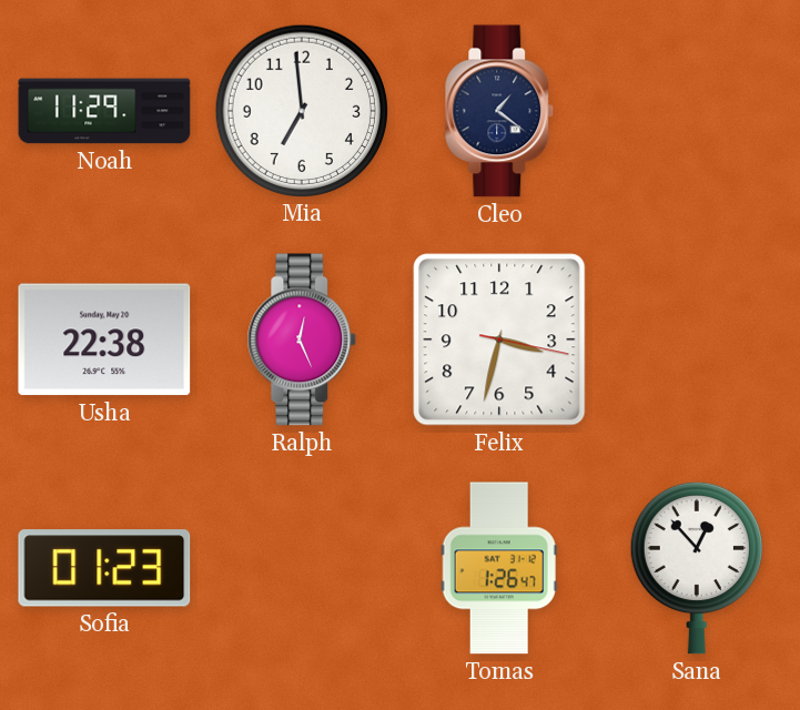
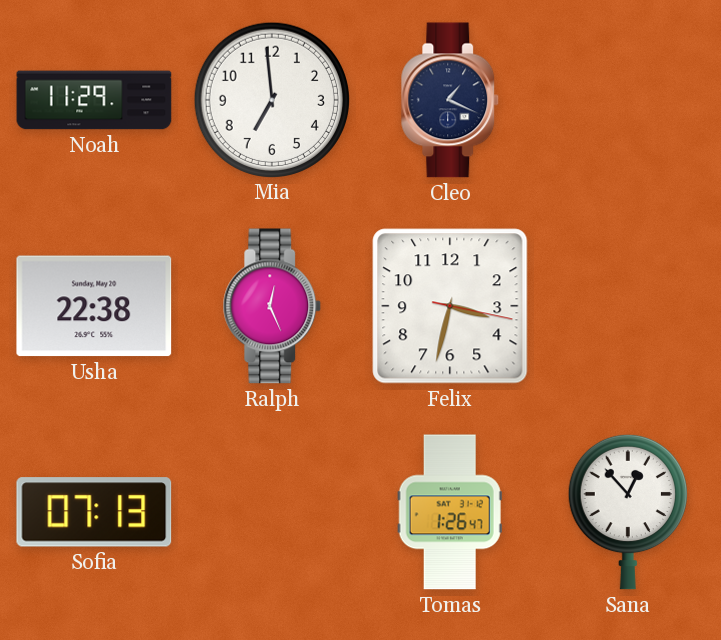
Cleo: 1:21 -> 1:19
Sofia: 01:23 -> 07:13
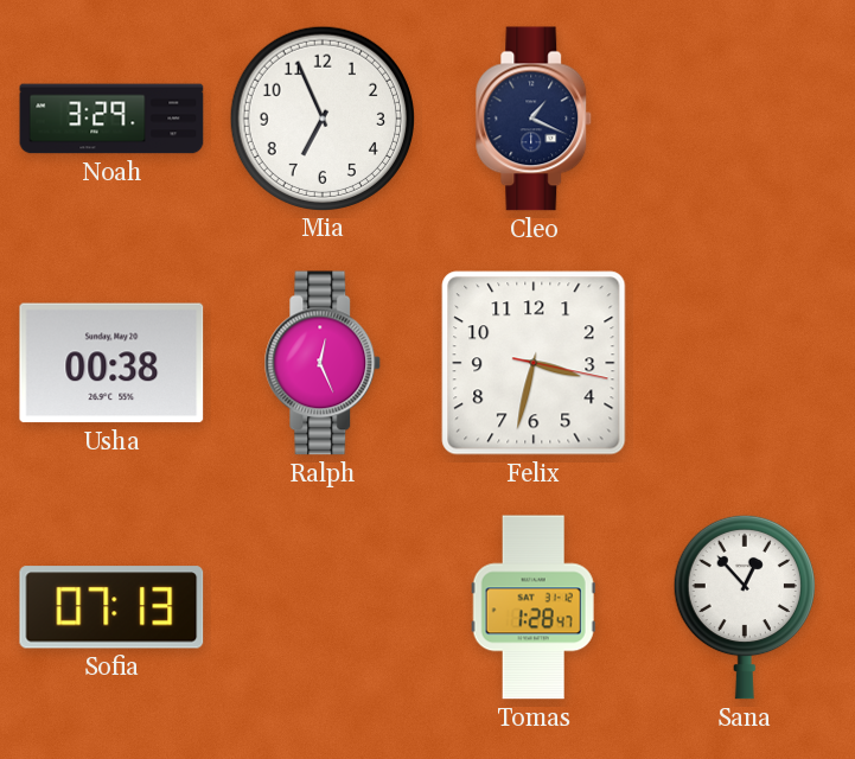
Noah: 11:29 -> 3:29
Mia: 6:59 -> 6:56
Usha: 22:38 -> 00:38
Tomas: 1:26 -> 1:28
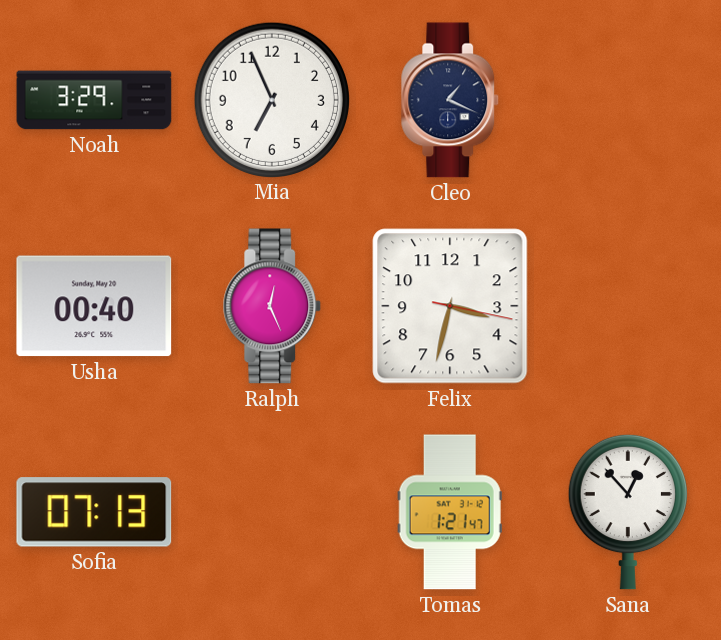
Usha: 00:38 -> 00:40
Tomas: 1:28 -> 1:21
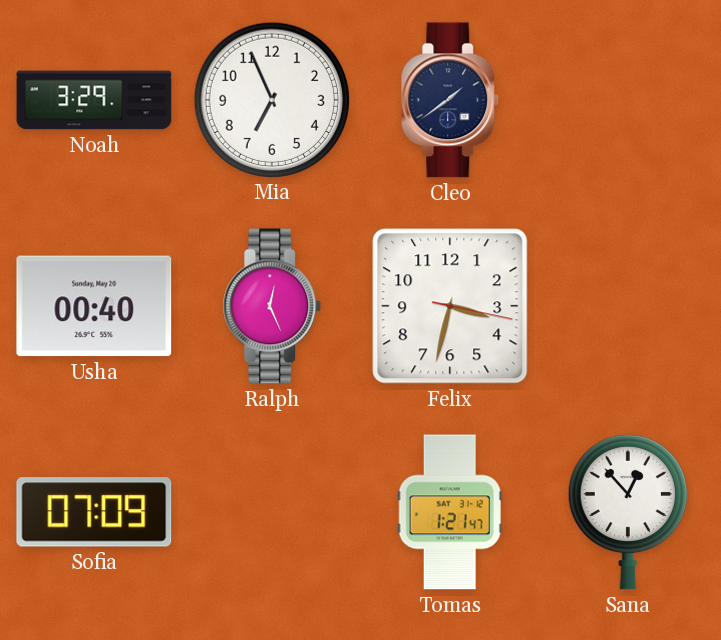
Cleo: 1:19 -> 1:39
Sofia: 07:13 -> 07:09
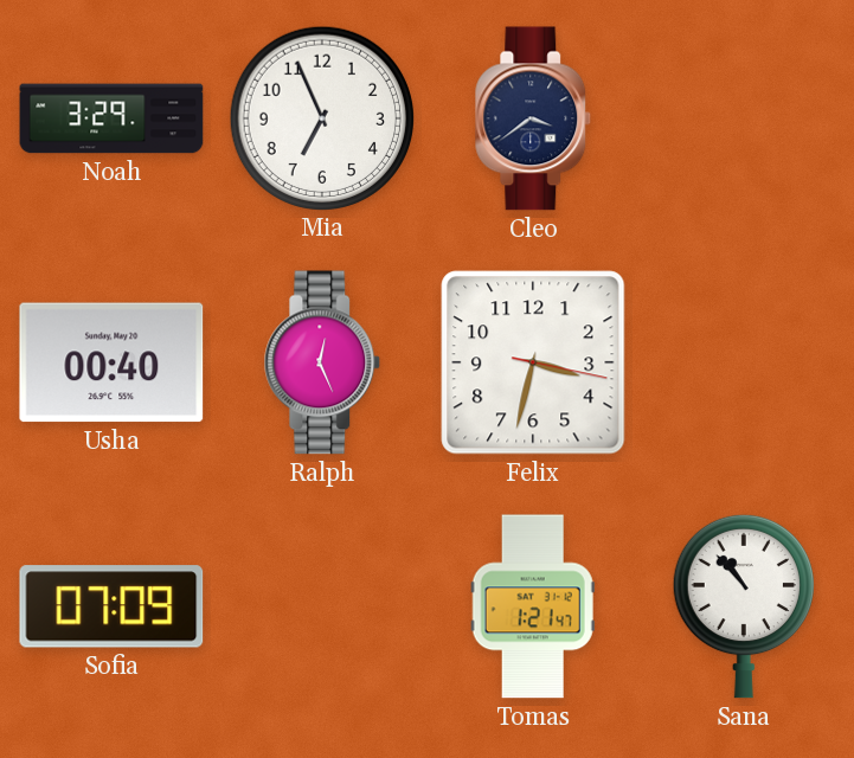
Cleo: 1:39 -> 3:39
Sana: 12:53 -> 10:53
